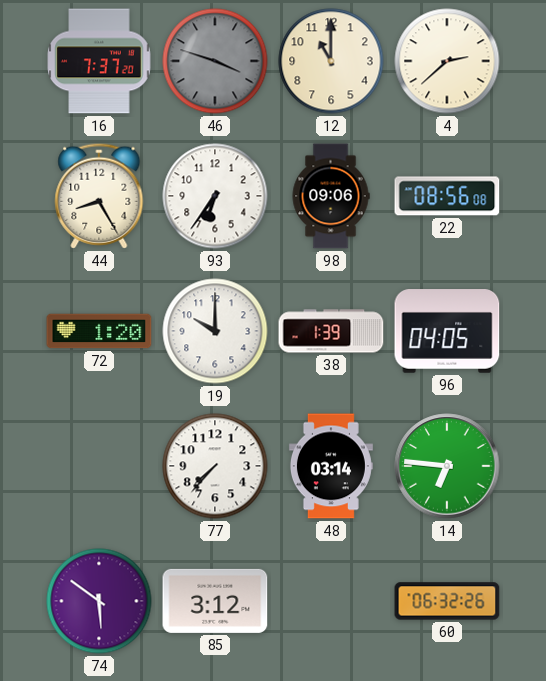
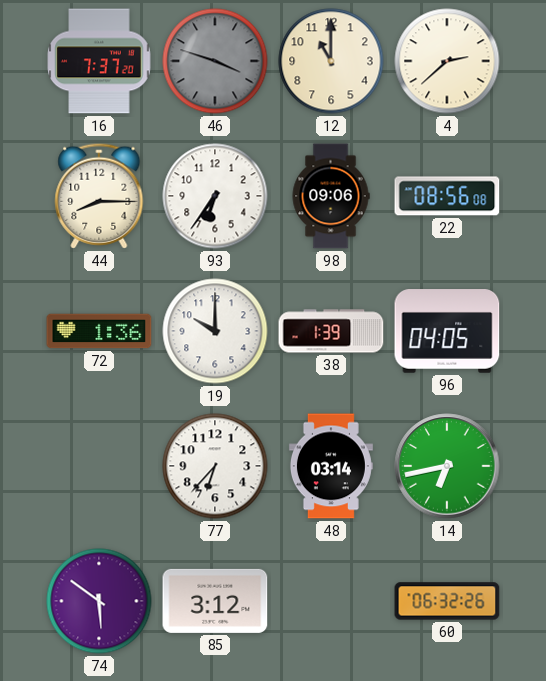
44: 8:25 -> 8:15
72: 1:20 -> 1:36
77: 7:37 -> 6:37
14: 6:46 -> 6:43
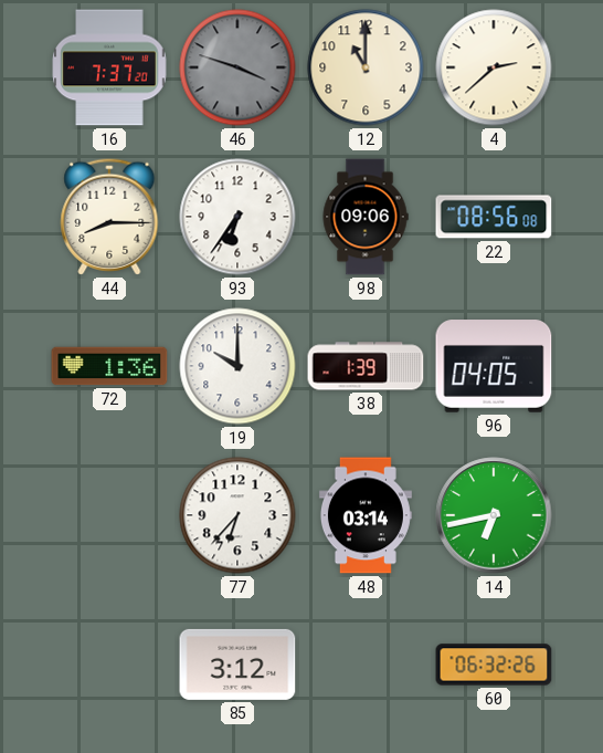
74: 5:51 -> none
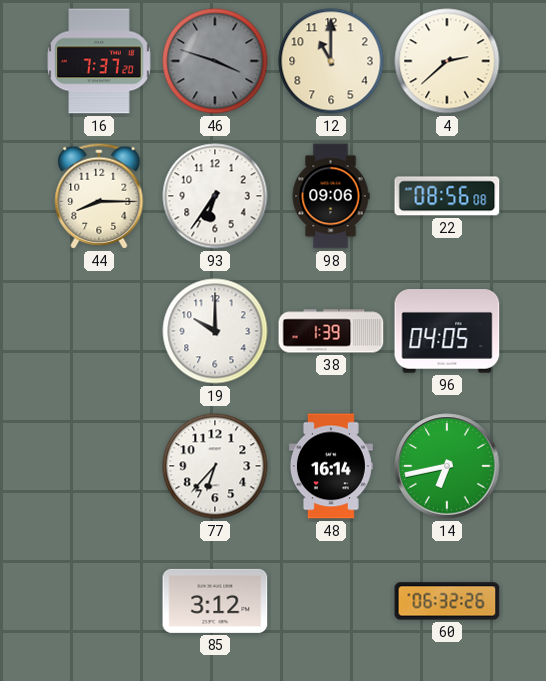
72: 1:36 -> none
48: 03:14 -> 16:14
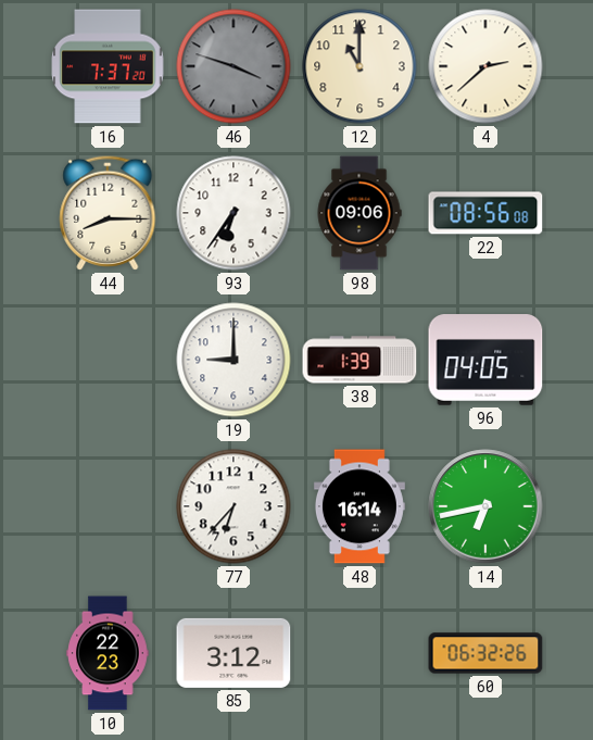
19: 10:00 -> 9:00
10: none -> 22:23
